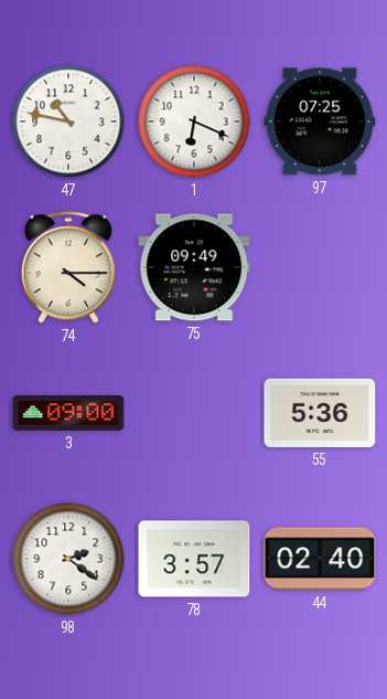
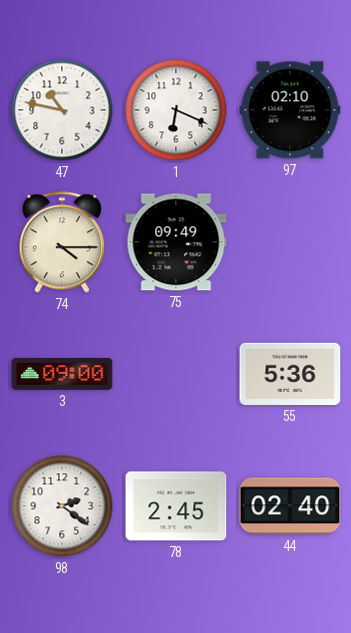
97: 07:25 -> 02:10
78: 3:57 -> 2:45
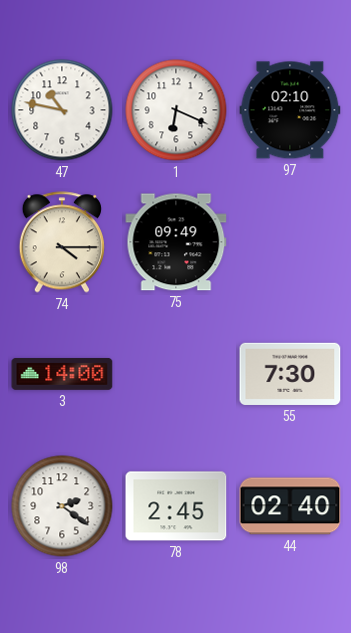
3: 09:00 -> 14:00
55: 5:36 -> 7:30
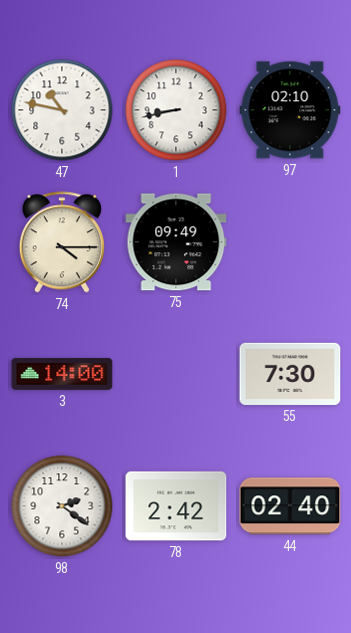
1: 6:19 -> 8:43
78: 2:45 -> 2:42
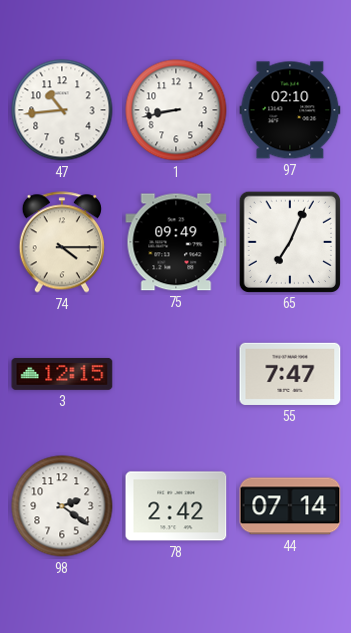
47: 10:47 -> 10:44
65: none -> 7:04
3: 14:00 -> 12:15
55: 7:30 -> 7:47
44: 02:40 -> 07:14
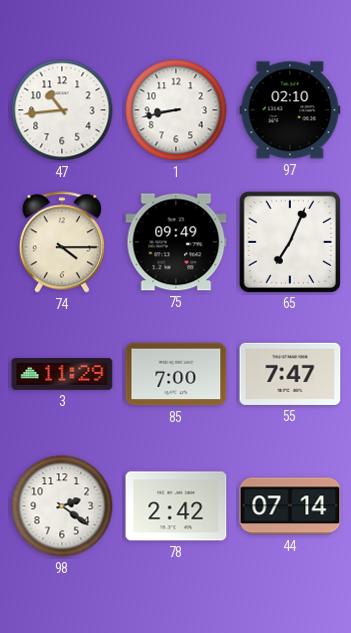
3: 12:15 -> 11:29
85: none -> 7:00
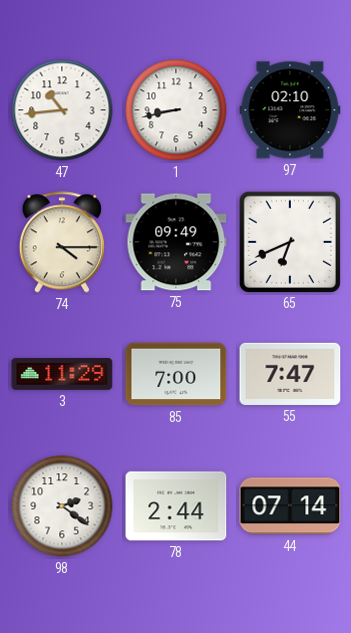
65: 7:04 -> 6:41
78: 2:42 -> 2:44
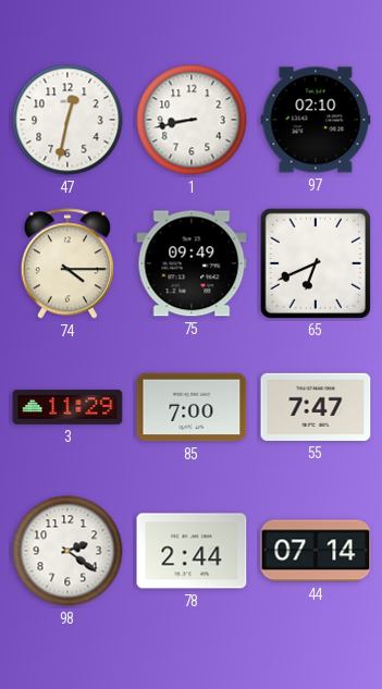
47: 10:44 -> 12:32
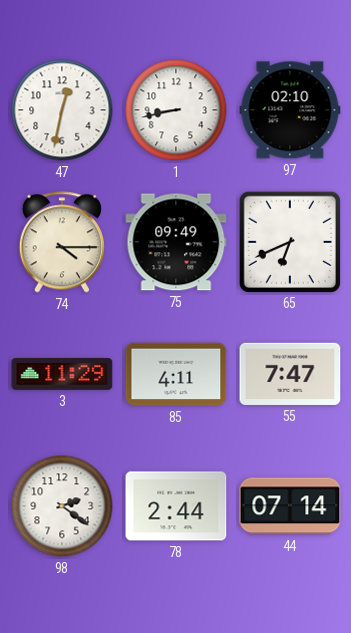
85: 7:00 -> 4:11
